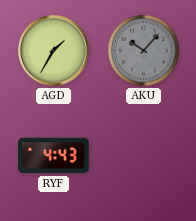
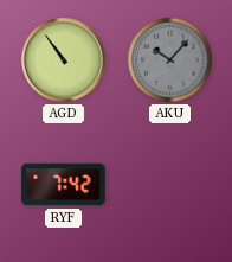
AGD: 1:35 -> 10:54
RYF: 4:43 -> 7:42
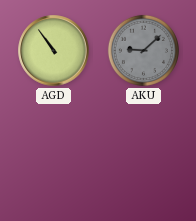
AKU: 10:07 -> 9:08
RYF: 7:42 -> none
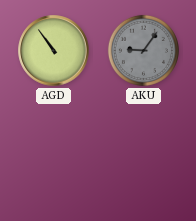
AKU: 9:08 -> 9:06
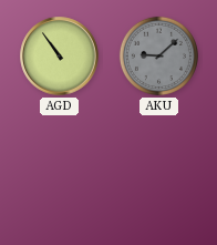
AKU: 9:06 -> 9:08
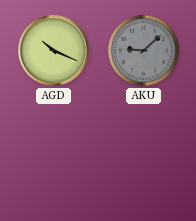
AGD: 10:54 -> 10:19
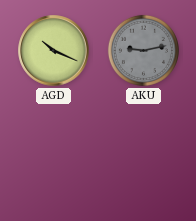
AKU: 9:08 -> 9:13
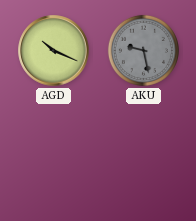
AKU: 9:13 -> 9:28
